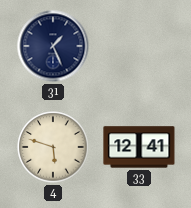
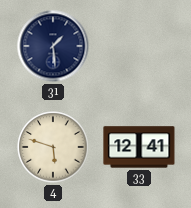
31: 1:26 -> 1:29
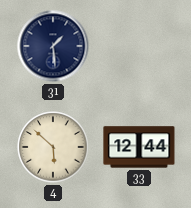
4: 5:48 -> 5:52
33: 12:41 -> 12:44
